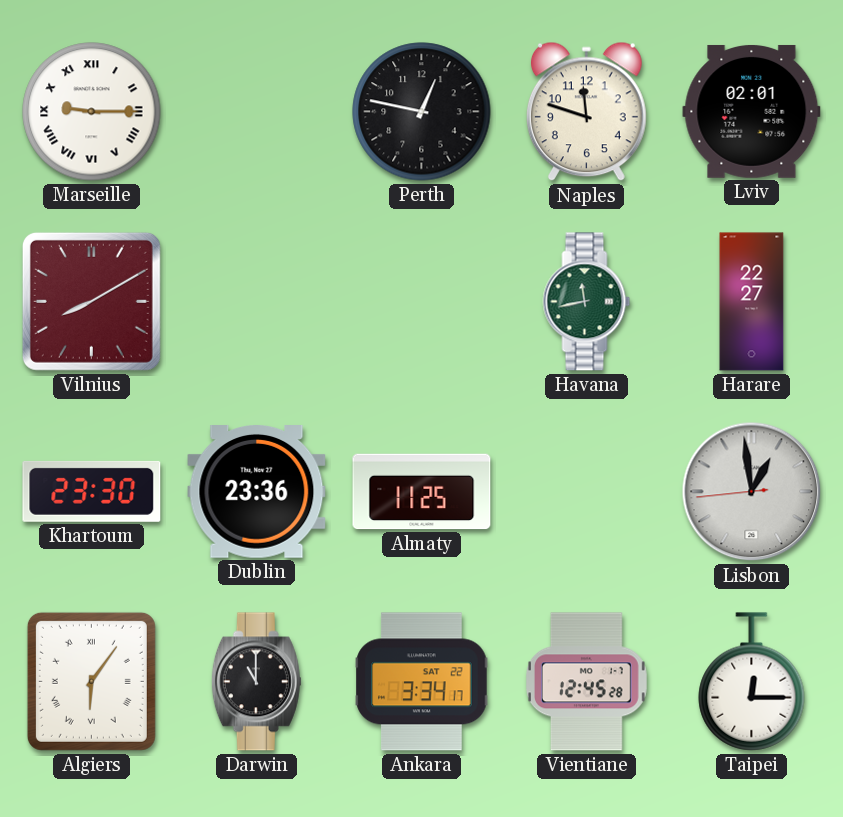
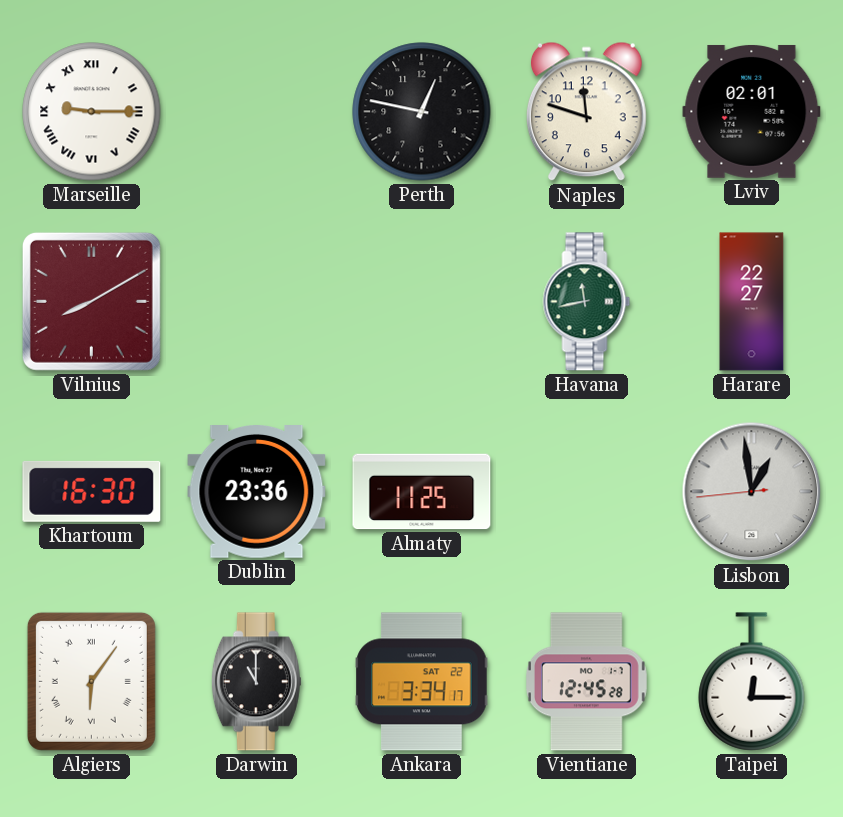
Khartoum: 23:30 -> 16:30
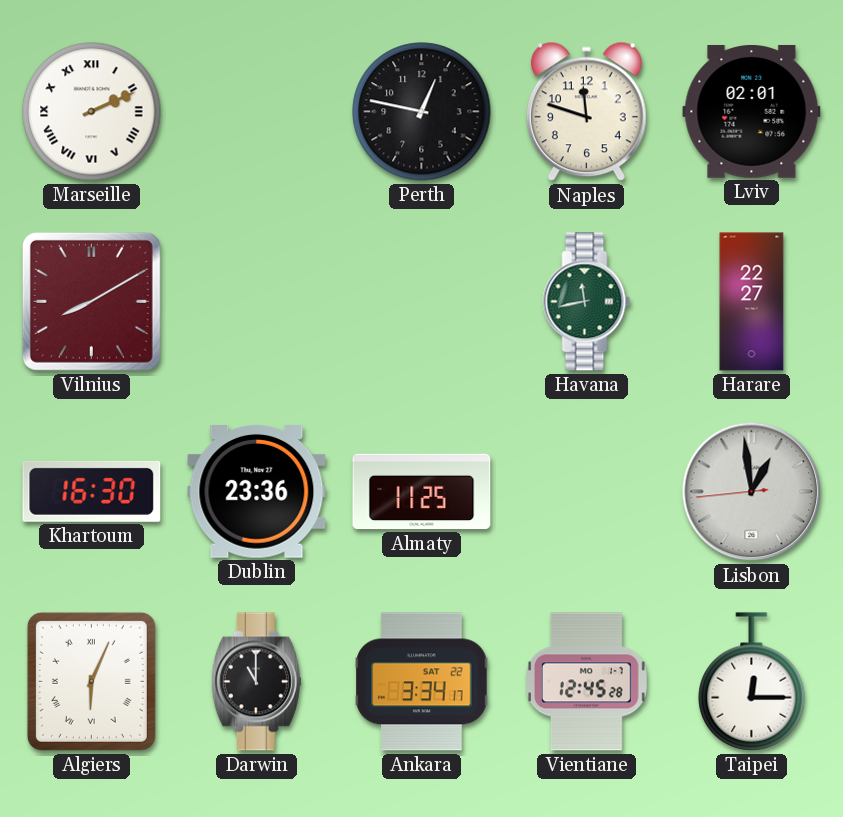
Marseille: 9:15 -> 2:11
Algiers: 6:06 -> 6:04
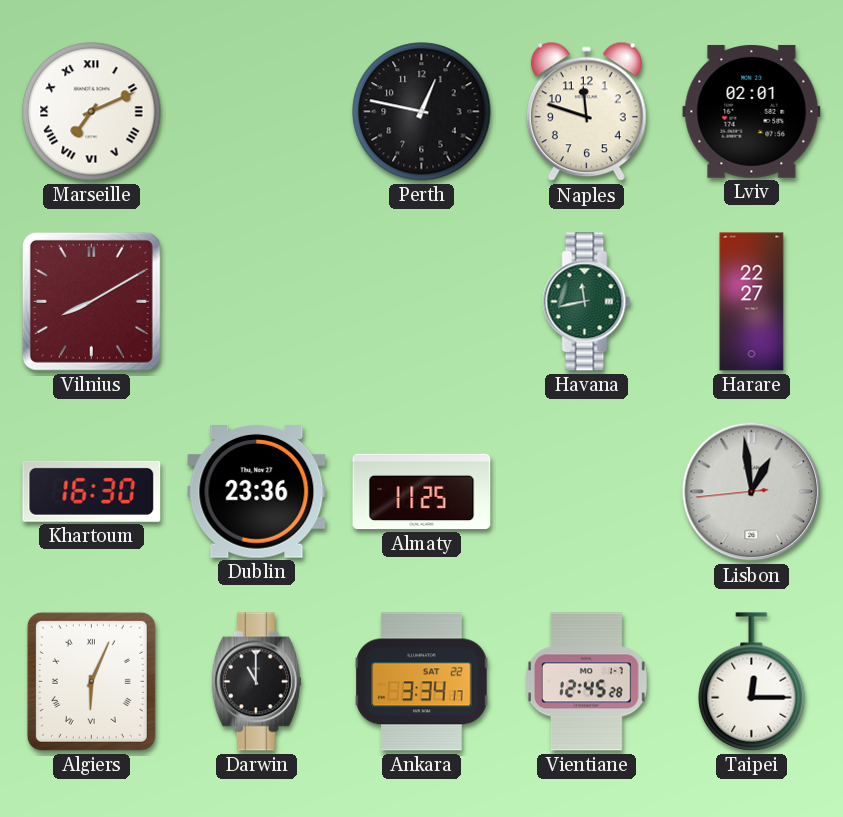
Marseille: 2:11 -> 7:11
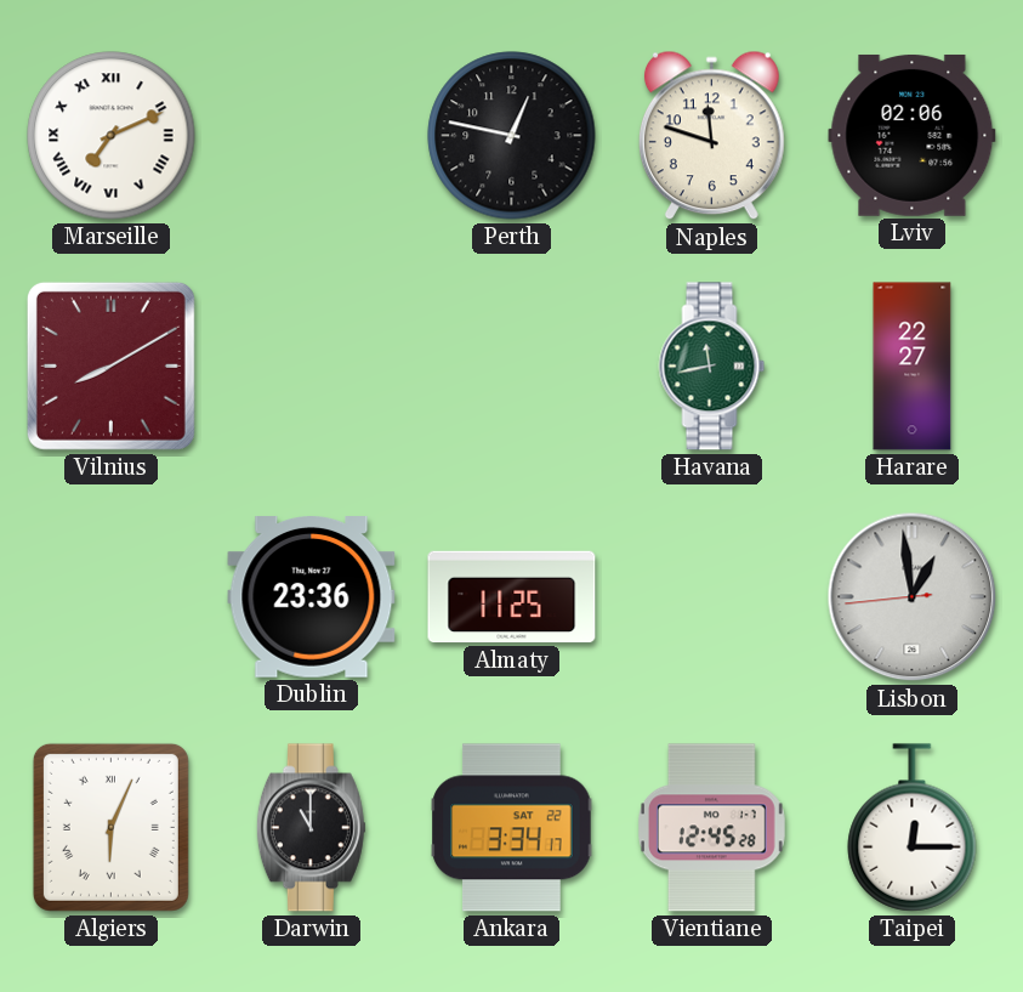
Lviv: 02:01 -> 02:06
Khartoum: 16:30 -> none
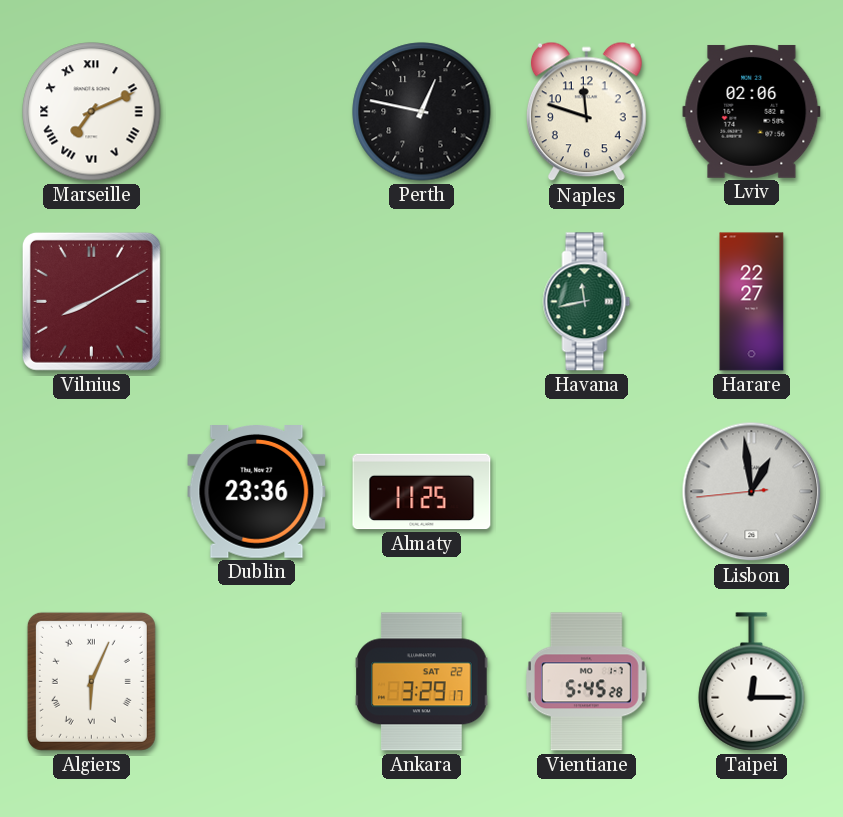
Darwin: 11:00 -> none
Ankara: 3:34 -> 3:29
Vientiane: 12:45 -> 5:45
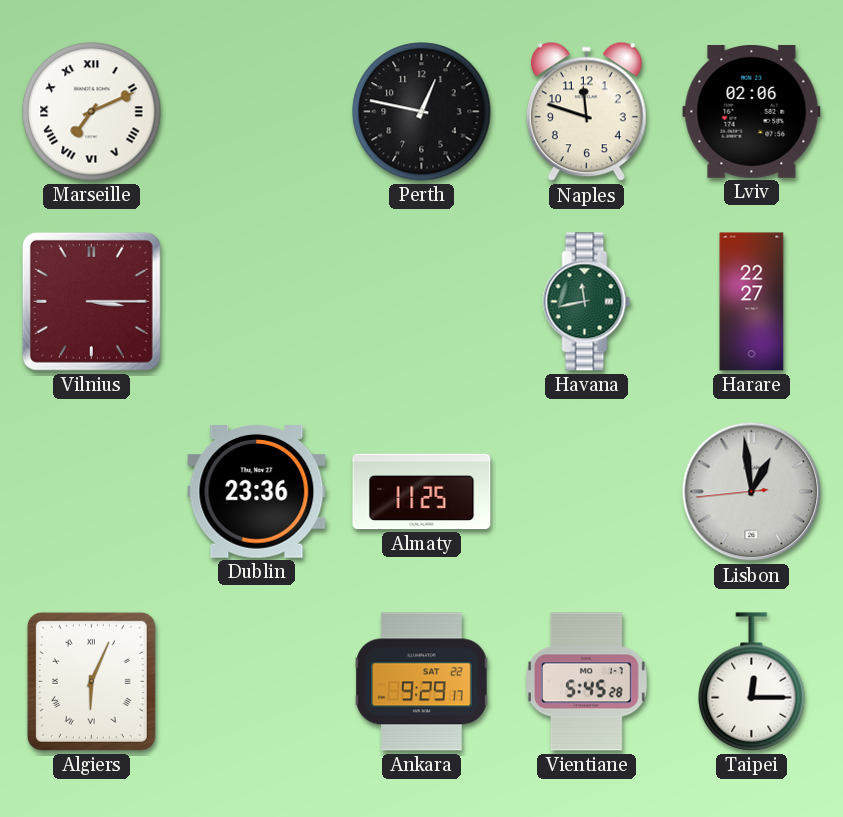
Vilnius: 8:10 -> 3:15
Ankara: 3:29 -> 9:29
